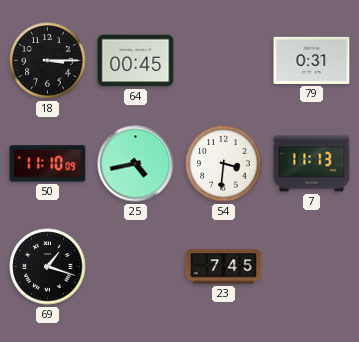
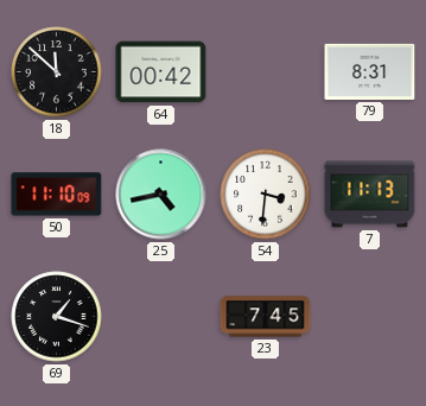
18: 3:15 -> 11:52
64: 00:45 -> 00:42
79: 0:31 -> 8:31
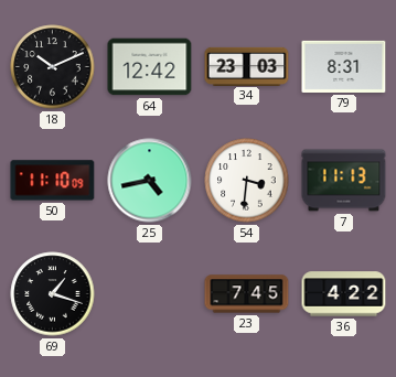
18: 11:52 -> 10:11
64: 00:42 -> 12:42
34: none -> 23:03
36: none -> 4:22
